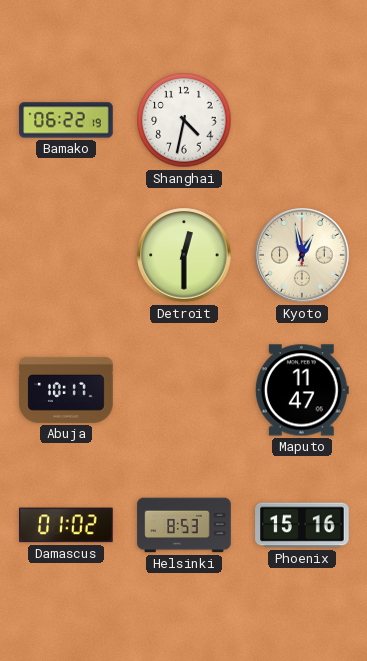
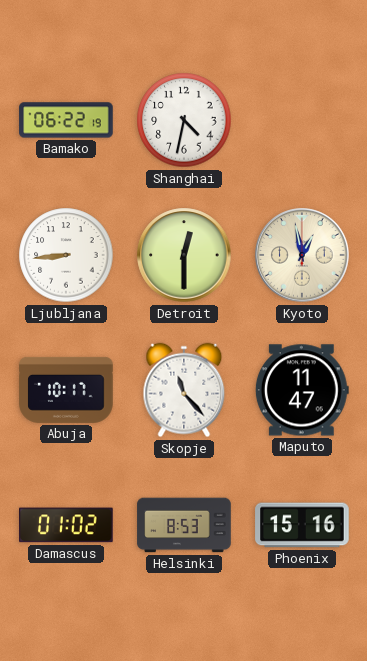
Ljubljana: none -> 8:44
Skopje: none -> 11:23
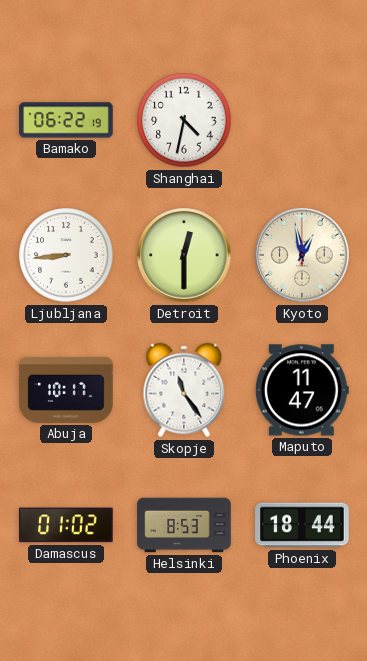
Skopje: 11:23 -> 11:24
Phoenix: 15:16 -> 18:44
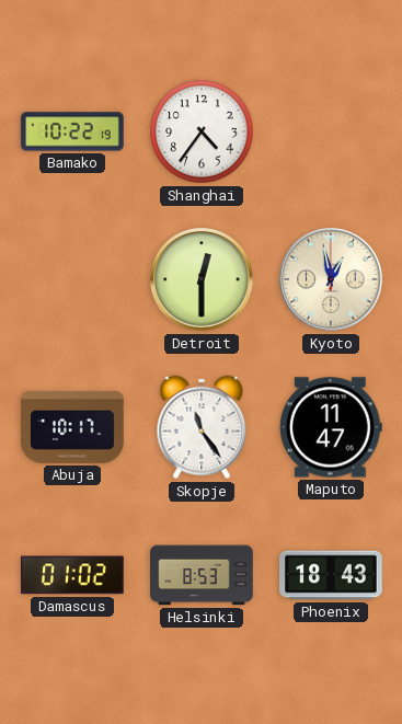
Bamako: 06:22 -> 10:22
Shanghai: 4:32 -> 4:36
Ljubljana: 8:44 -> none
Phoenix: 18:44 -> 18:43
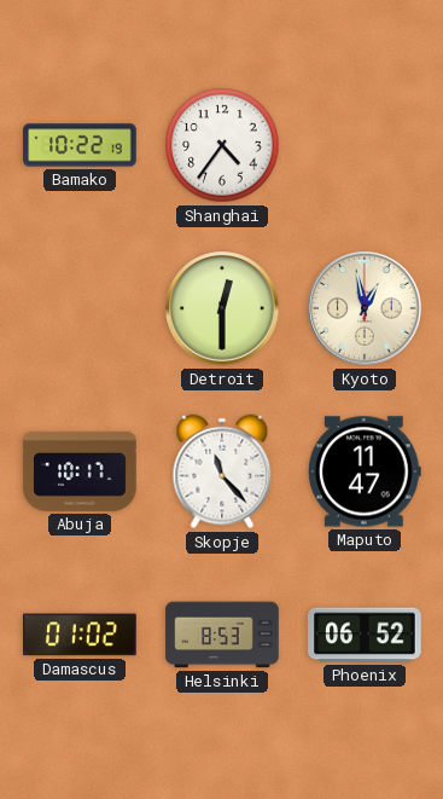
Skopje: 11:24 -> 11:23
Phoenix: 18:43 -> 06:52
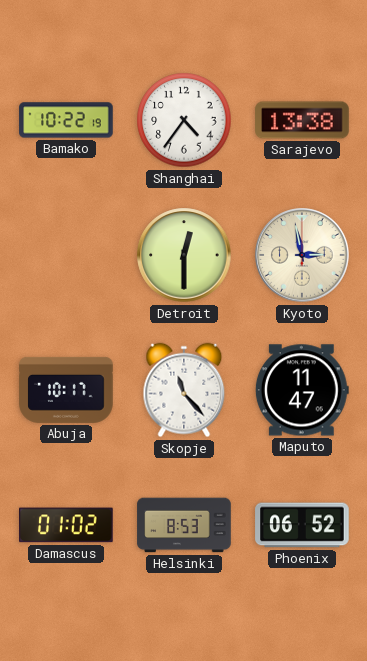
Sarajevo: none -> 13:38
Kyoto: 12:58 -> 2:58
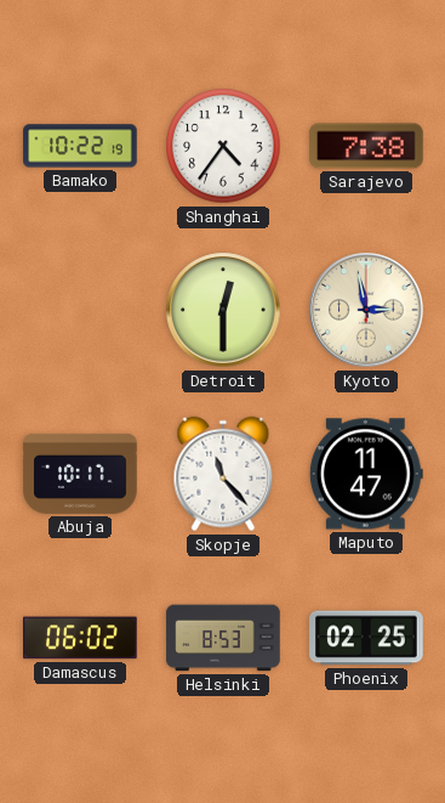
Sarajevo: 13:38 -> 7:38
Damascus: 01:02 -> 06:02
Phoenix: 06:52 -> 02:25
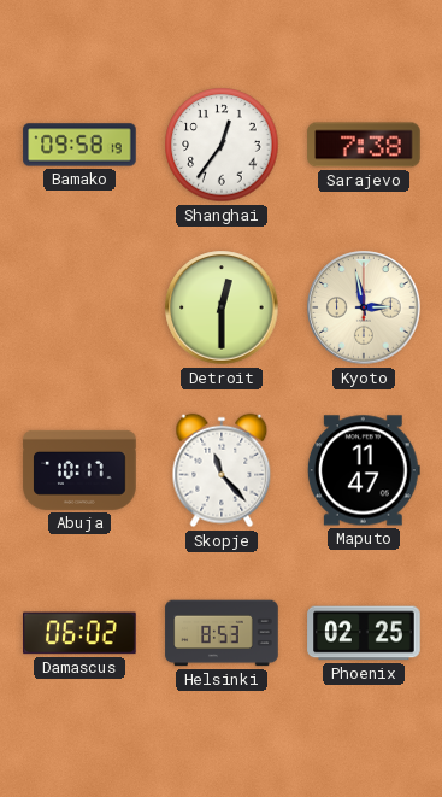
Bamako: 10:22 -> 09:58
Shanghai: 4:36 -> 12:36
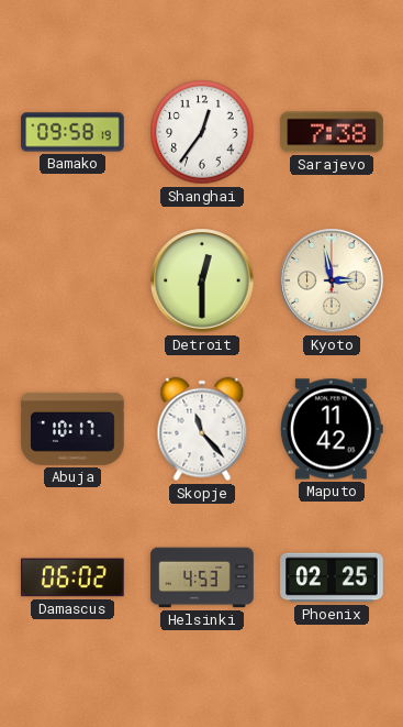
Maputo: 11:47 -> 11:42
Helsinki: 8:53 -> 4:53
